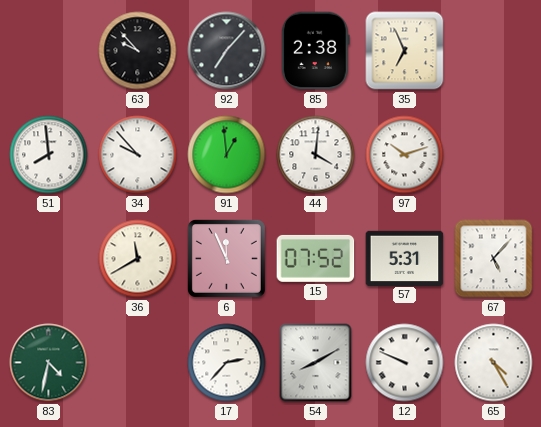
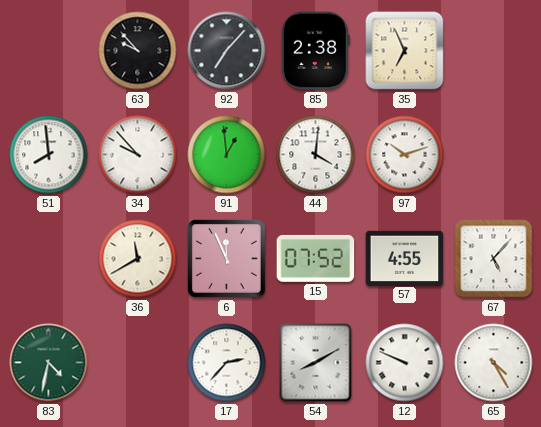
57: 5:31 -> 4:55
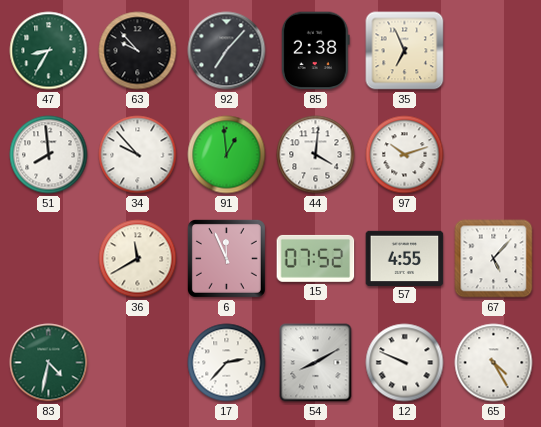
47: none -> 8:35
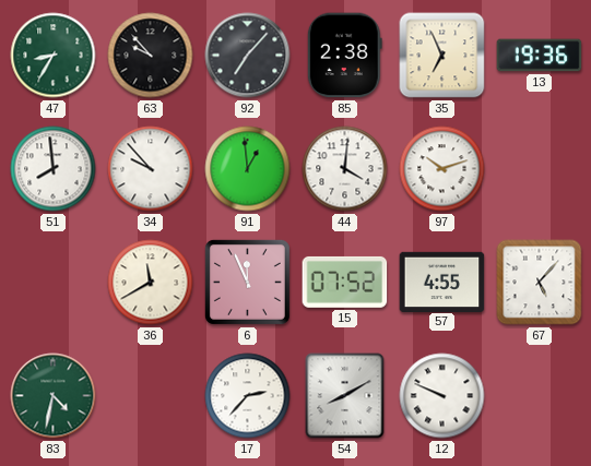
13: none -> 19:36
65: 4:25 -> none
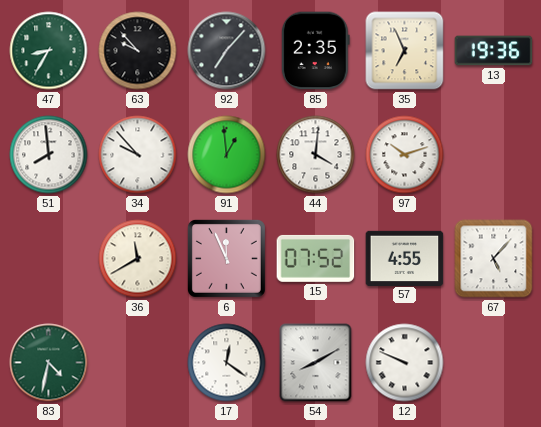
85: 2:38 -> 2:35
17: 2:37 -> 12:21
